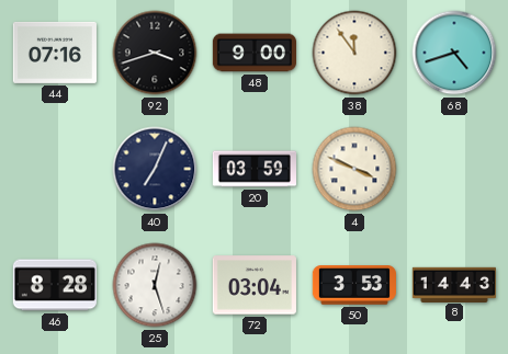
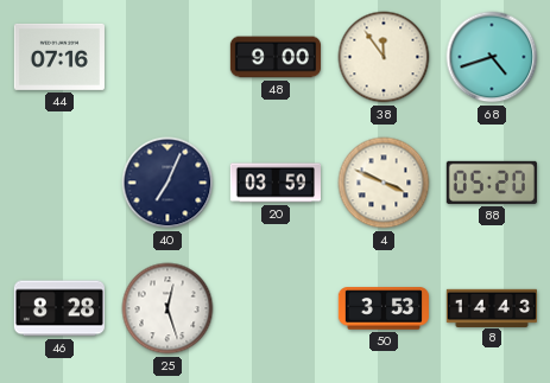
92: 3:42 -> none
88: none -> 05:20
72: 03:04 -> none
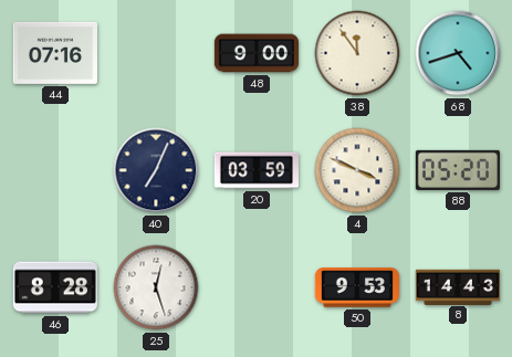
50: 3:53 -> 9:53
